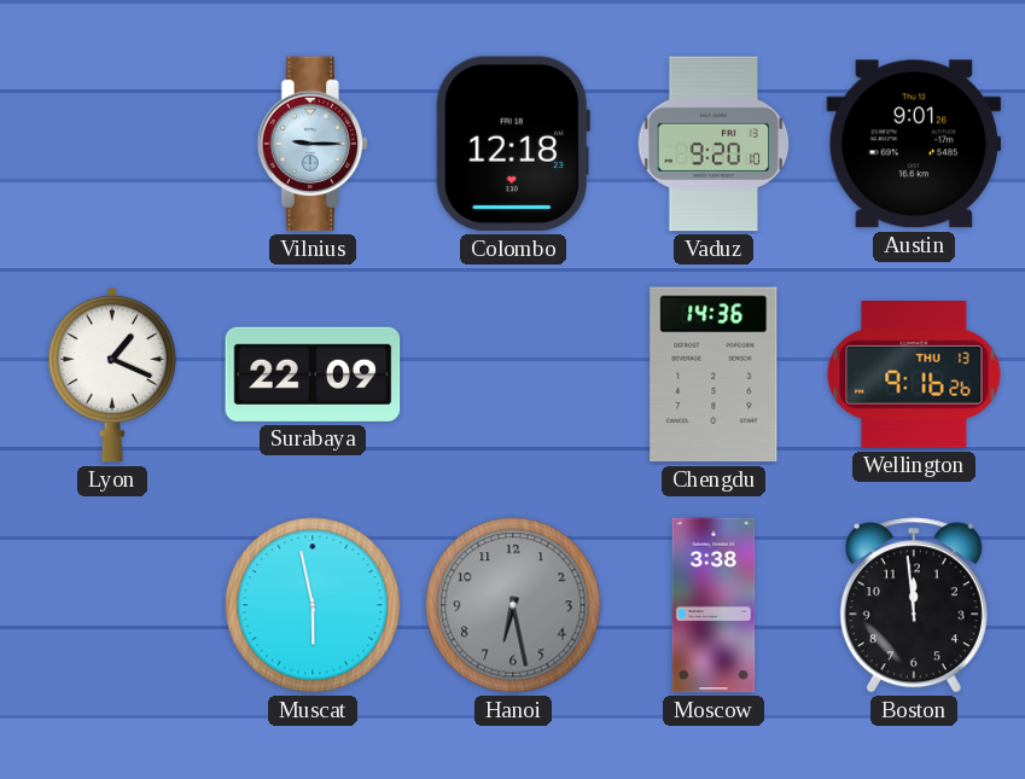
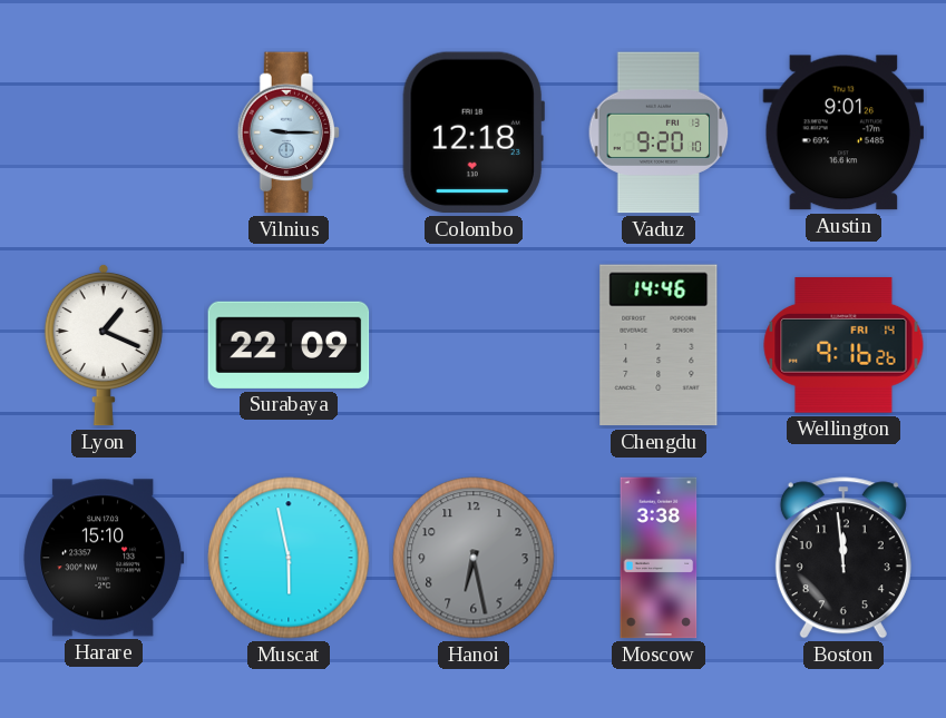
Chengdu: 14:36 -> 14:46
Wellington date: THU 13 -> FRI 14
Harare: none -> 15:10
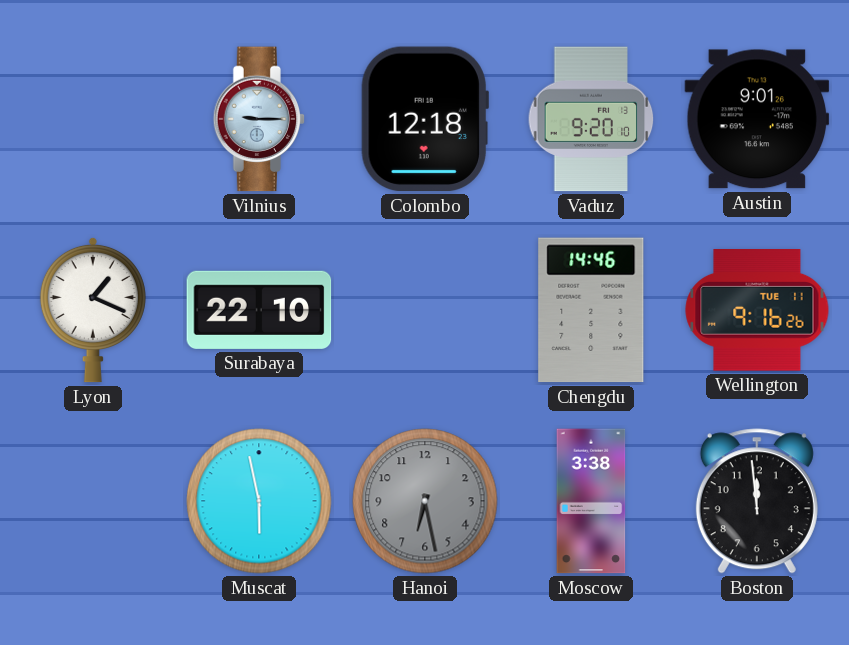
Surabaya: 22:09 -> 22:10
Wellington date: FRI 14 -> TUE 11
Harare: 15:10 -> none
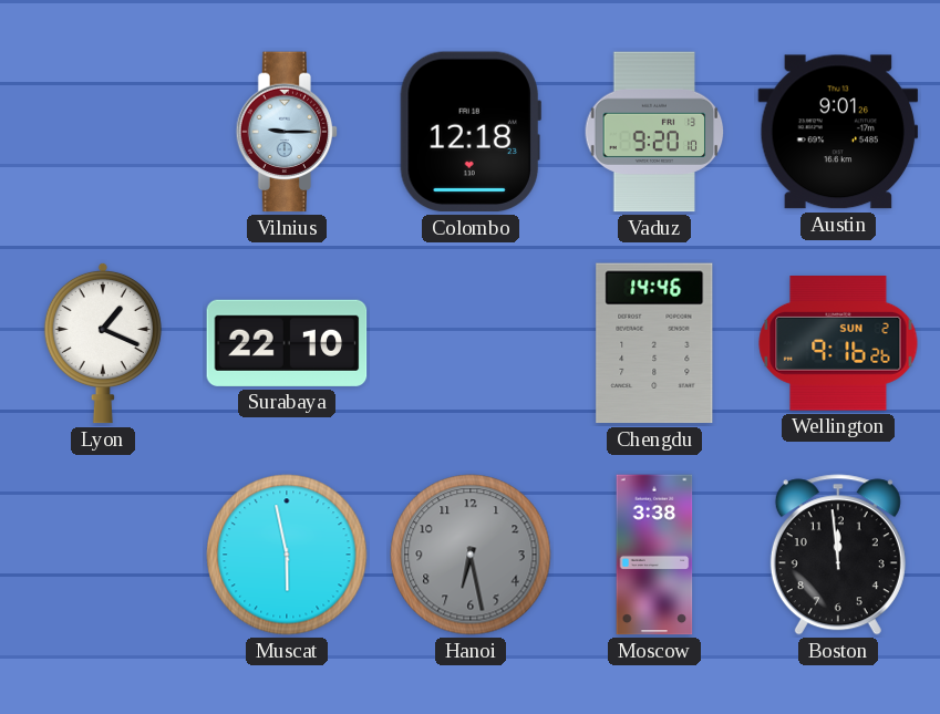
Wellington date: TUE 11 -> SUN 2
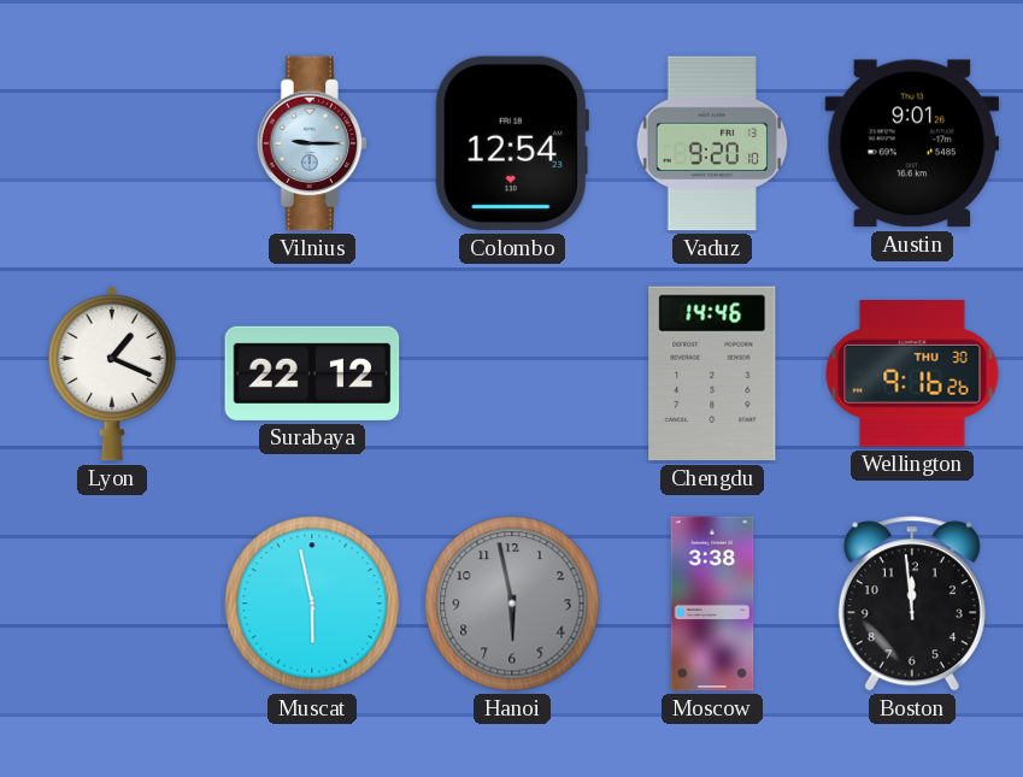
Colombo: 12:18 -> 12:54
Surabaya: 22:10 -> 22:12
Wellington date: SUN 2 -> THU 30
Hanoi: 6:28 -> 5:58
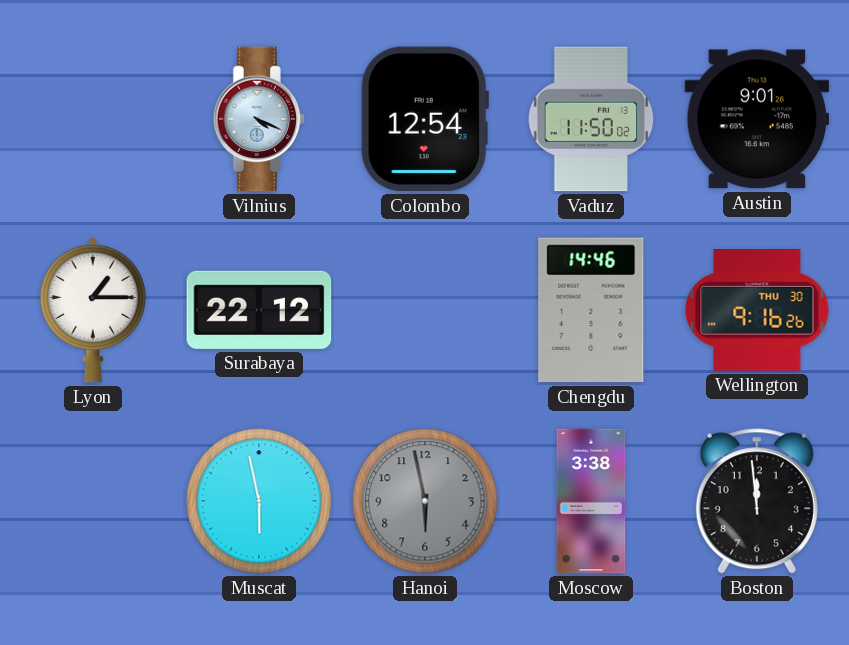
Vilnius: 9:15 -> 4:19
Vaduz: 9:20 -> 11:50
Lyon: 1:19 -> 1:15
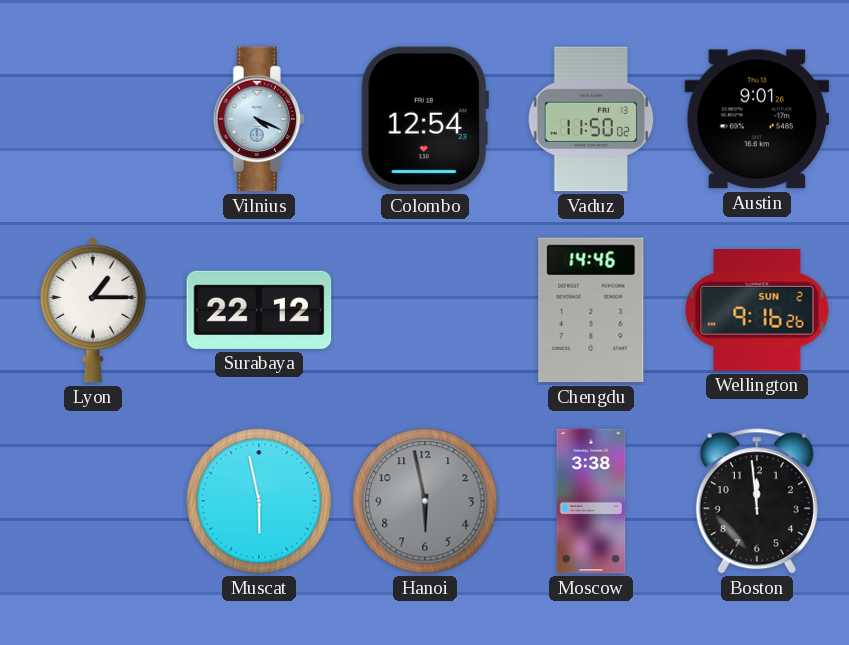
Wellington date: THU 30 -> SUN 2
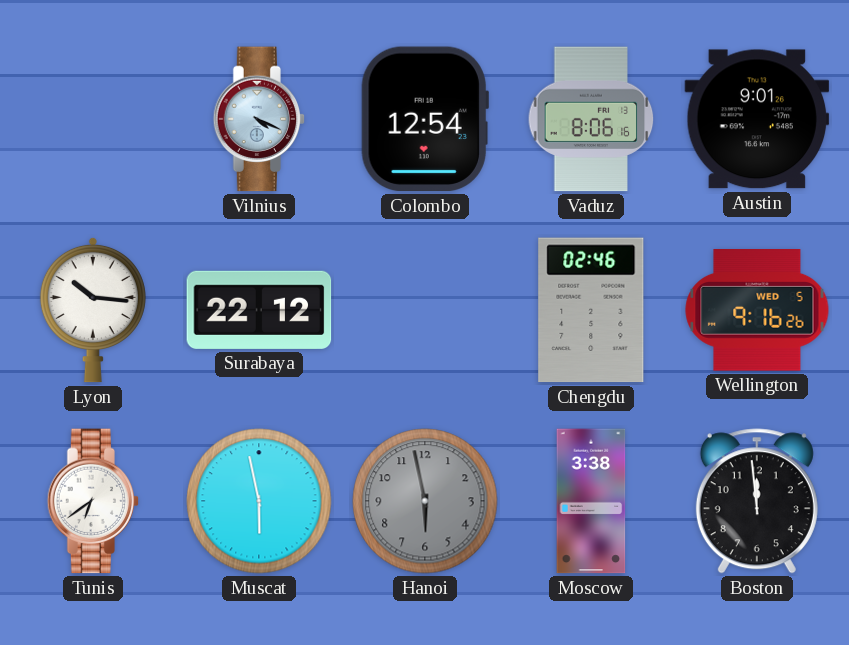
Vaduz: 11:50 -> 8:06
Lyon: 1:15 -> 10:16
Chengdu: 14:46 -> 02:46
Wellington date: SUN 2 -> WED 5
Tunis: none -> 6:39
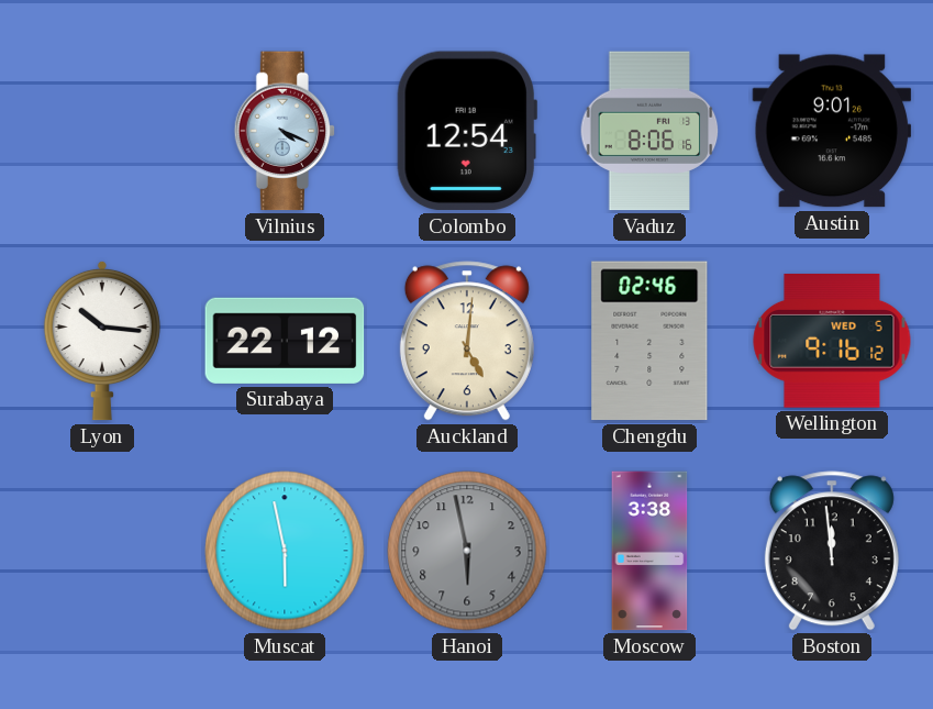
Auckland: none -> 5:01
Wellington: 9:16:26 -> 9:16:12
Tunis: 6:39 -> none
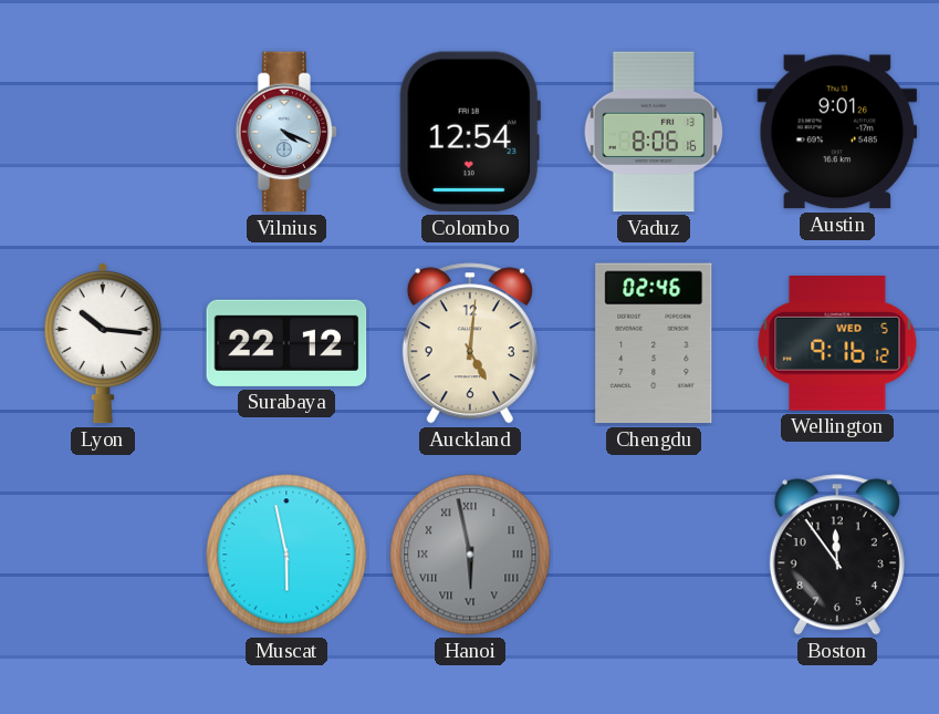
Hanoi numerals: Arabic -> Roman
Moscow: 3:38 -> none
Boston: 11:59 -> 11:54
